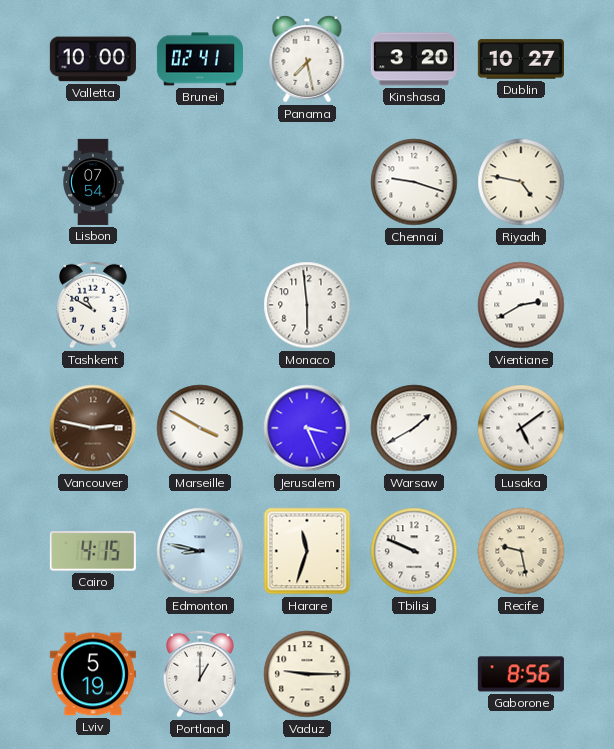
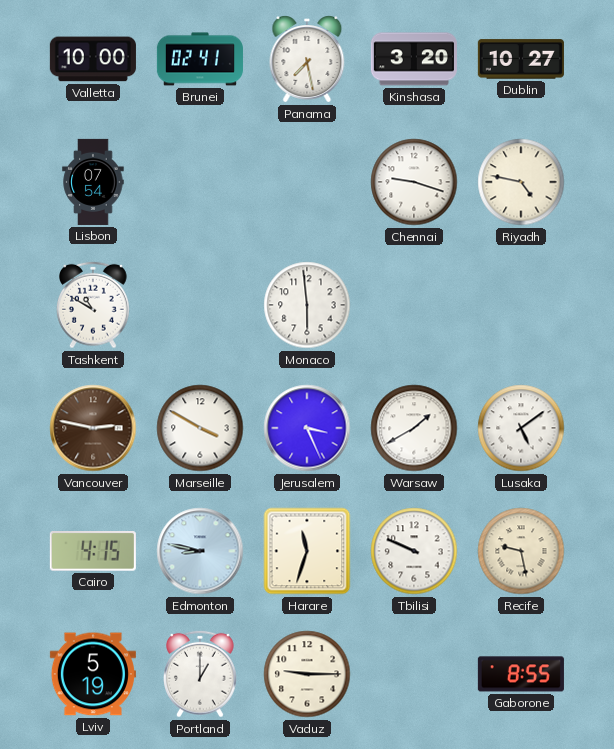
Vientiane: 2:40 -> none
Gaborone: 8:56 -> 8:55
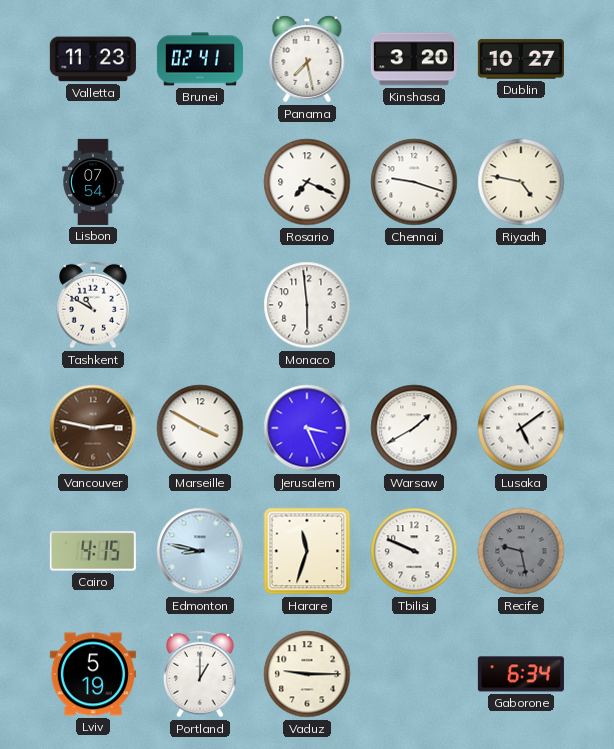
Valletta: 10:00 -> 11:23
Rosario: none -> 7:19
Recife dial: cream -> grey
Gaborone: 8:55 -> 6:34
